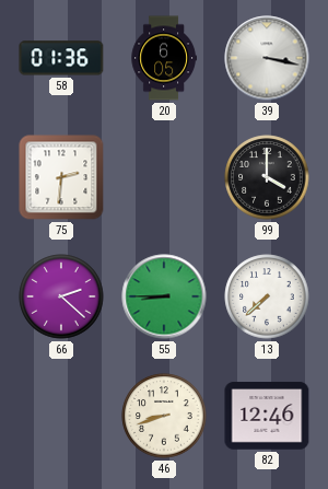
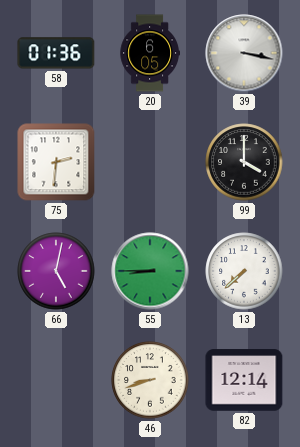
66: 2:22 -> 5:02
82: 12:46 -> 12:14
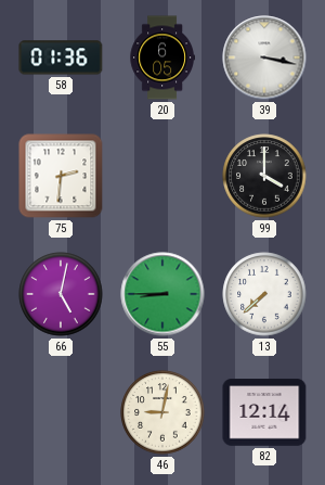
46: 8:42 -> 9:02
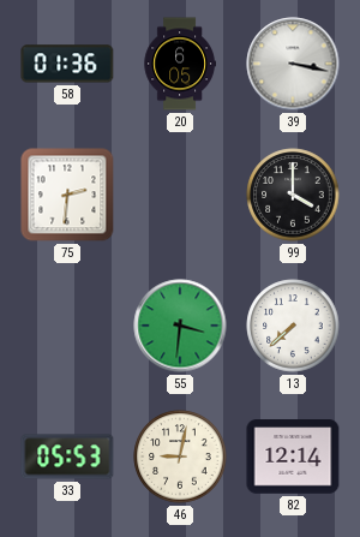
66: 5:02 -> none
55: 8:45 -> 3:31
33: none -> 05:53
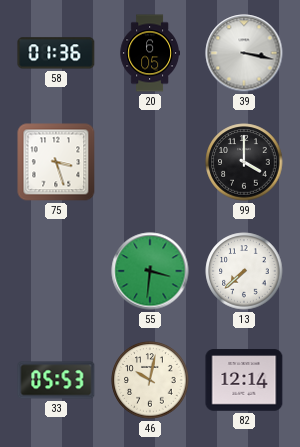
75: 2:31 -> 3:27
46: 9:02 -> 10:02
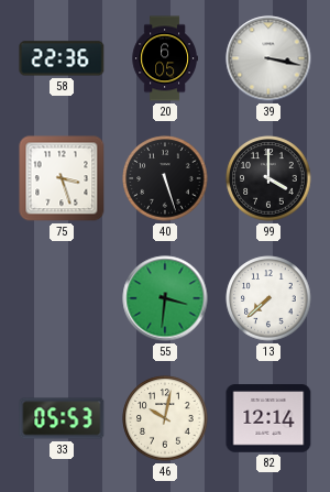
58: 01:36 -> 22:36
40: none -> 5:27
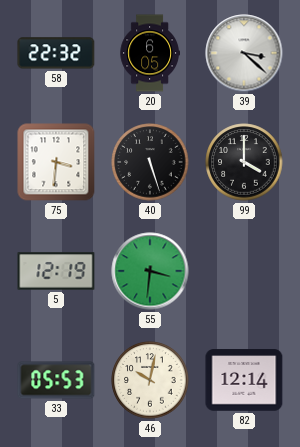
58: 22:36 -> 22:32
39: 3:17 -> 3:22
75: 3:27 -> 3:31
5: none -> 12:19
13: 7:38 -> none
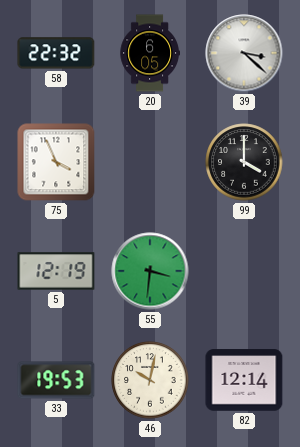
75: 3:31 -> 3:56
40: 5:27 -> none
33: 05:53 -> 19:53
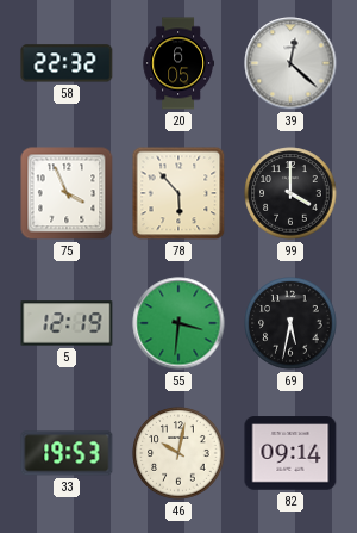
39: 3:22 -> 12:22
78: none -> 5:53
69: none -> 5:32
82: 12:14 -> 09:14
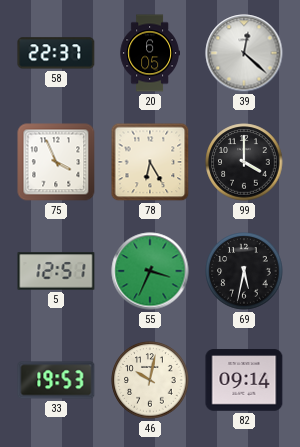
58: 22:32 -> 22:37
78: 5:53 -> 6:25
5: 12:19 -> 12:51
55: 3:31 -> 3:34
